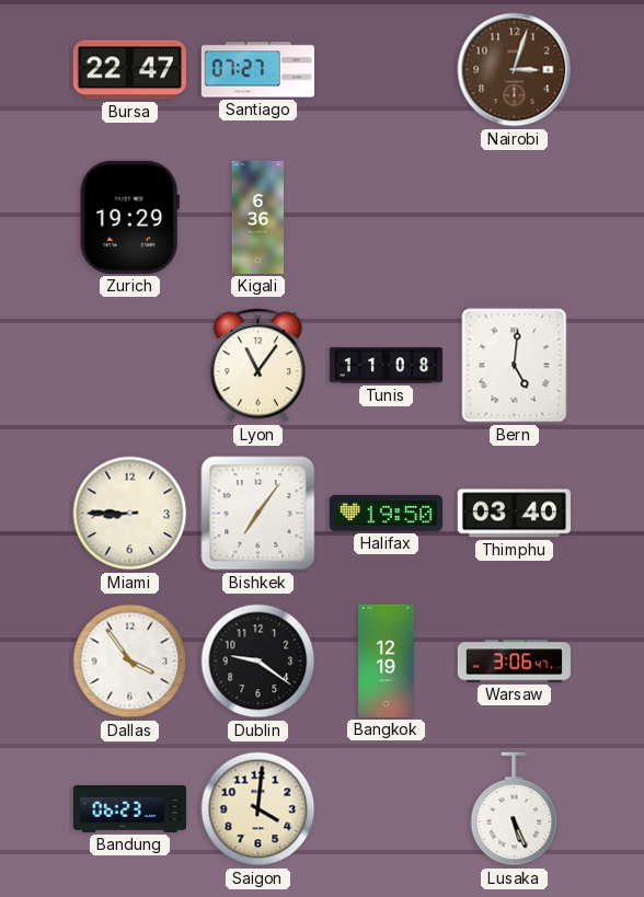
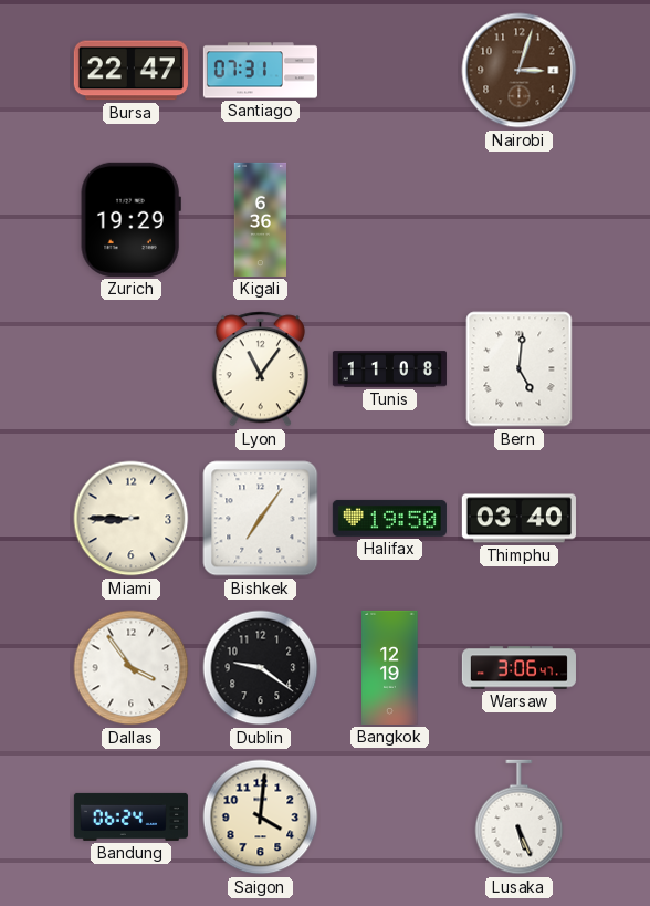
Santiago: 07:27 -> 07:31
Bandung: 06:23 -> 06:24
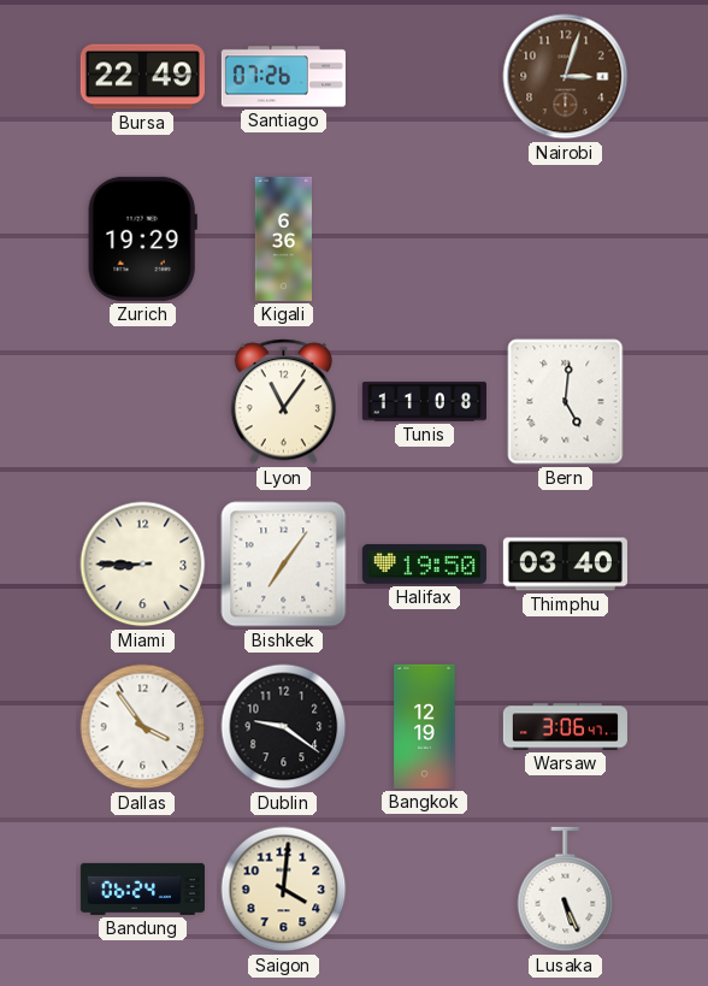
Bursa: 22:47 -> 22:49
Santiago: 07:31 -> 07:26
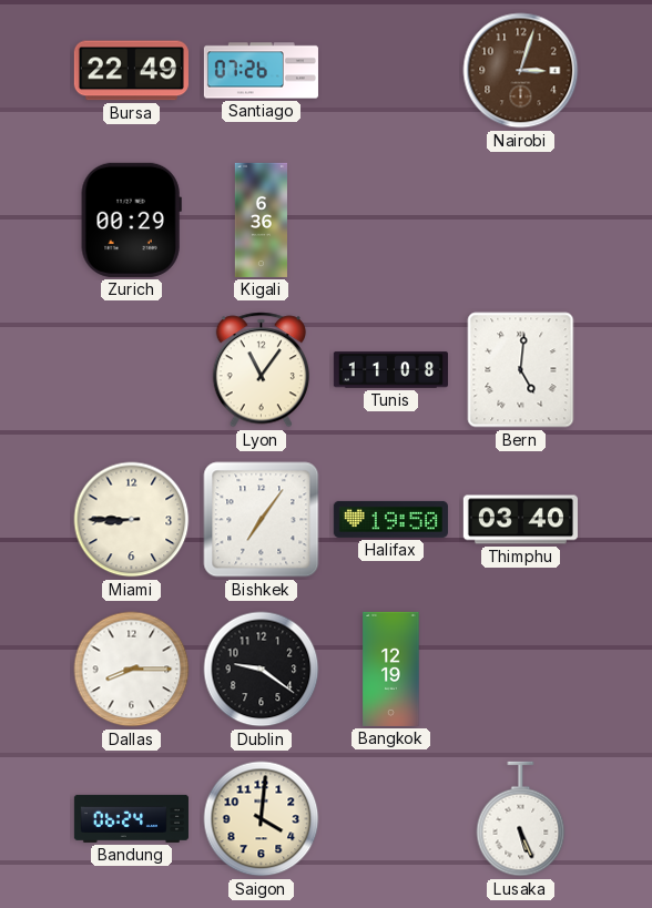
Zurich: 19:29 -> 00:29
Dallas: 3:54 -> 8:15
Warsaw: 3:06 -> none
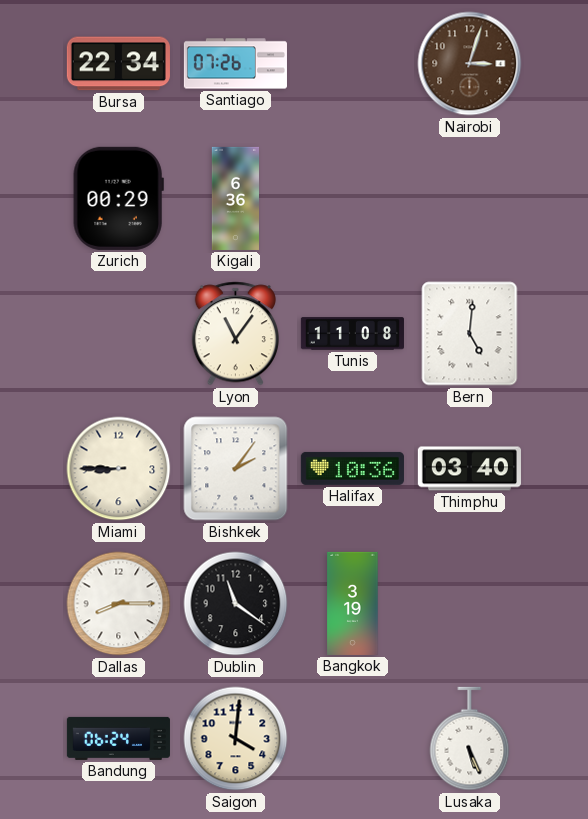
Bursa: 22:49 -> 22:34
Bishkek: 7:06 -> 2:06
Halifax: 19:50 -> 10:36
Dublin: 9:21 -> 11:21
Bangkok: 12:19 -> 3:19
